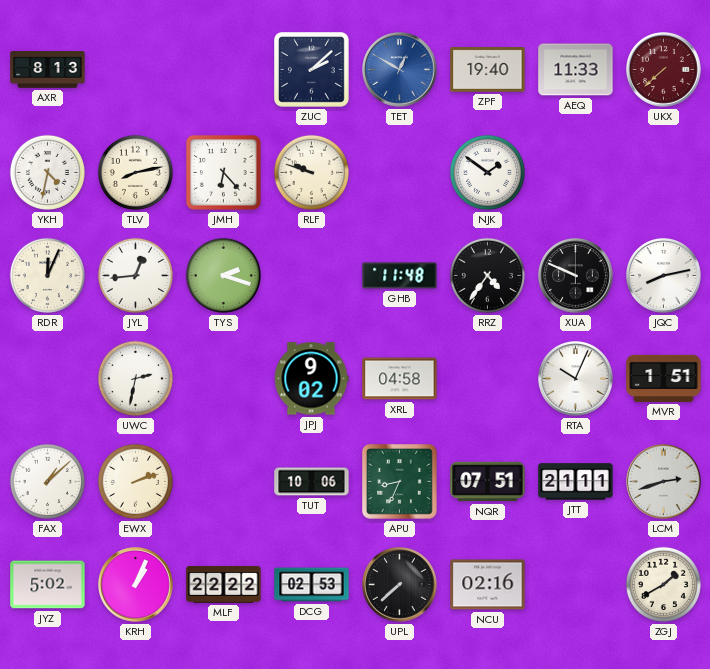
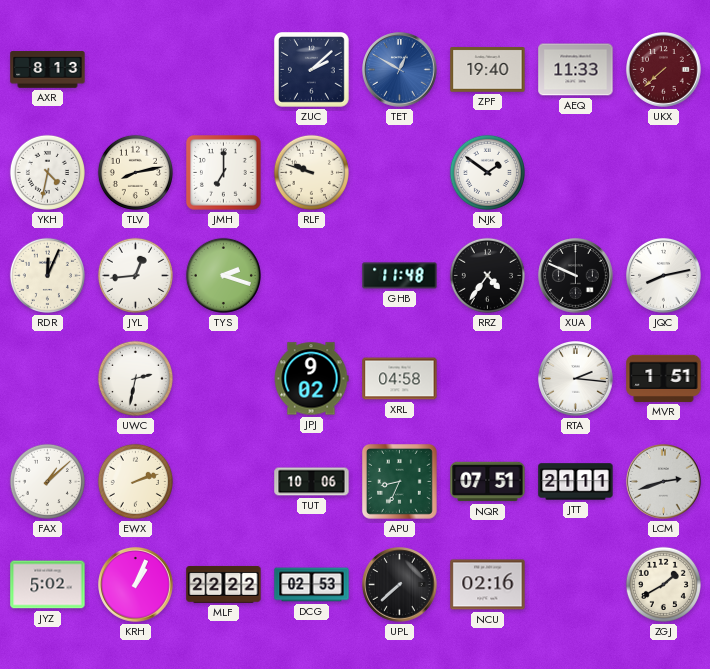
JMH: 6:23 -> 7:00
RTA: 10:04 -> 2:16
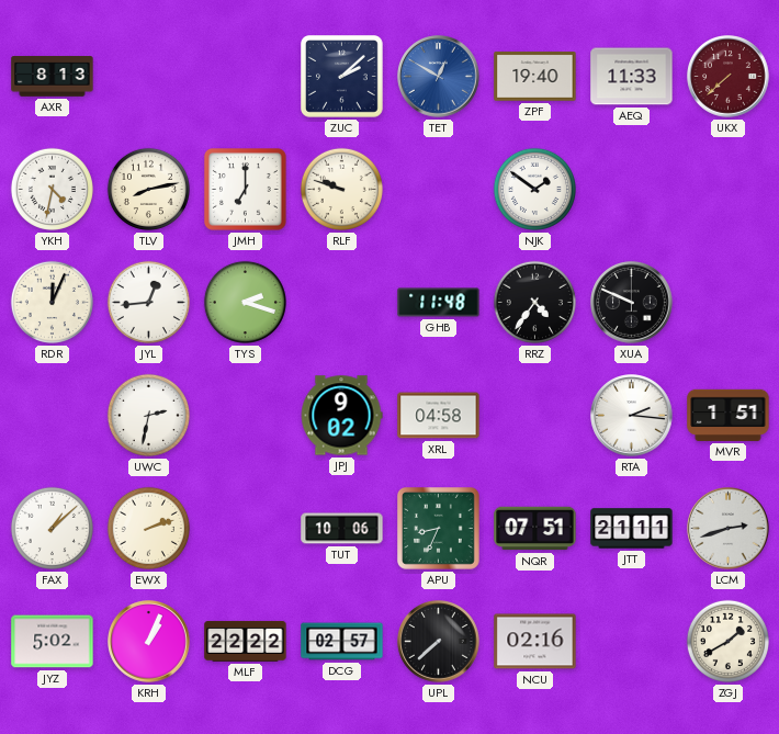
JQC: 8:13 -> none
DCG: 02:53 -> 02:57
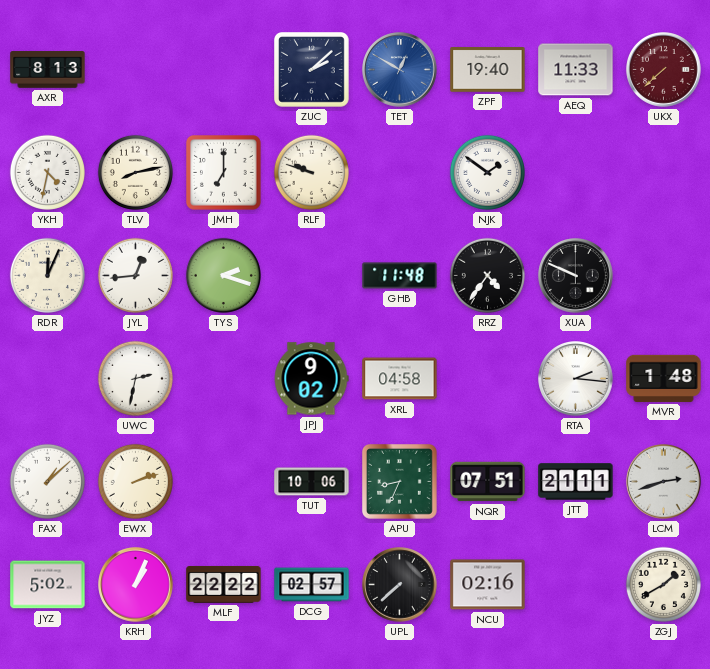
MVR: 1:51 -> 1:48
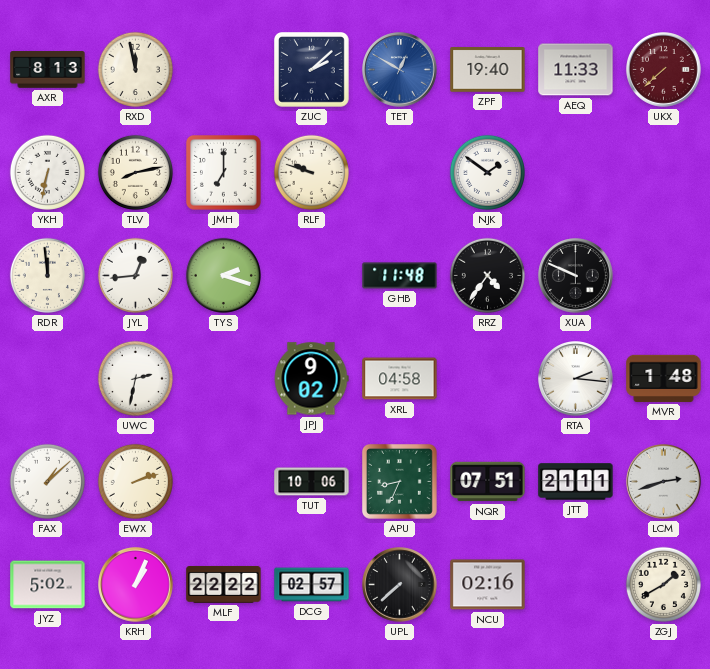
RXD: none -> 11:58
YKH: 4:32 -> 6:32
RDR: 12:04 -> 11:59
